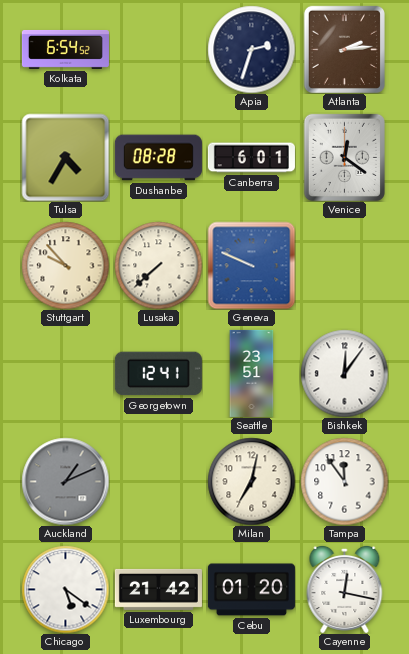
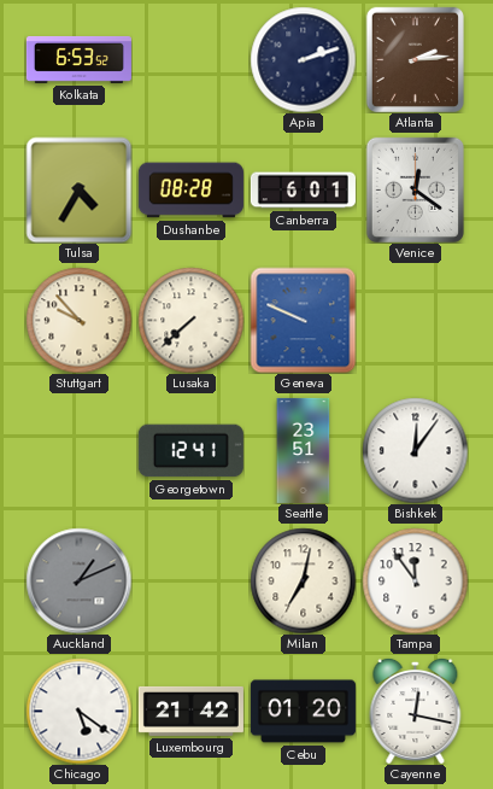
Kolkata: 6:54 -> 6:53
Apia: 2:33 -> 2:12
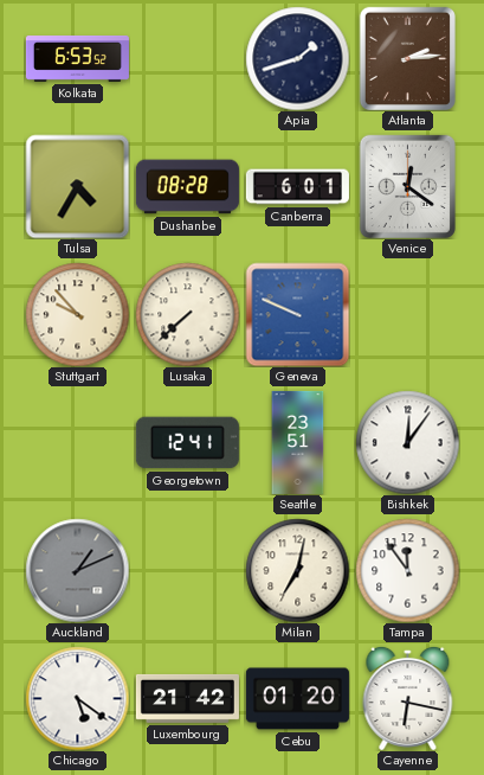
Apia: 2:12 -> 1:42
Cayenne: 12:17 -> 6:17
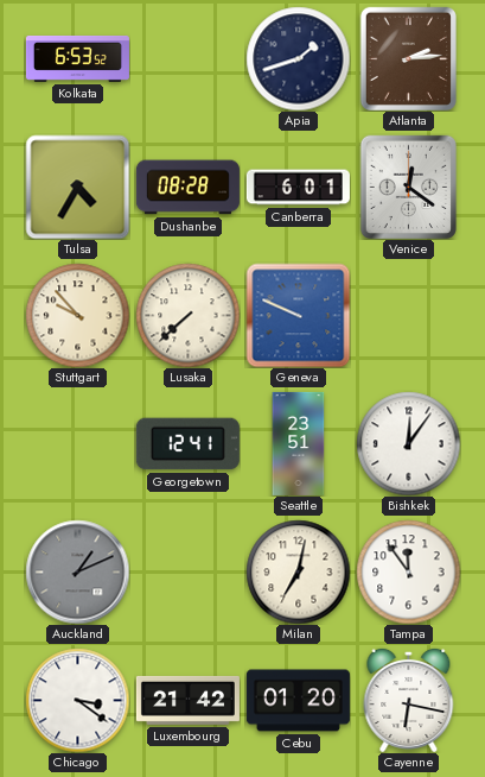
Chicago: 5:21 -> 3:21
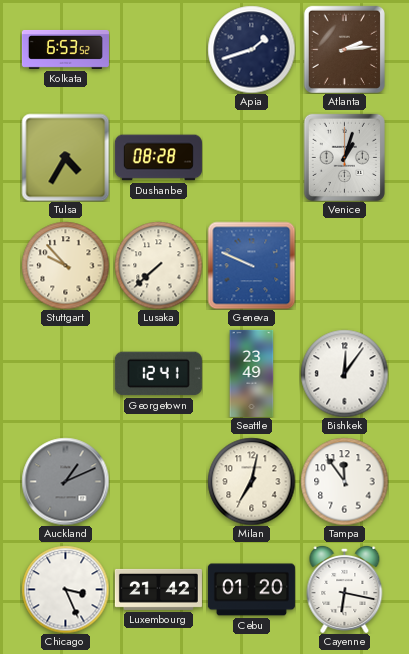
Canberra: 6:01 -> none
Venice: 12:21 -> 1:03
Seattle: 23:51 -> 23:49
Chicago: 3:21 -> 3:26
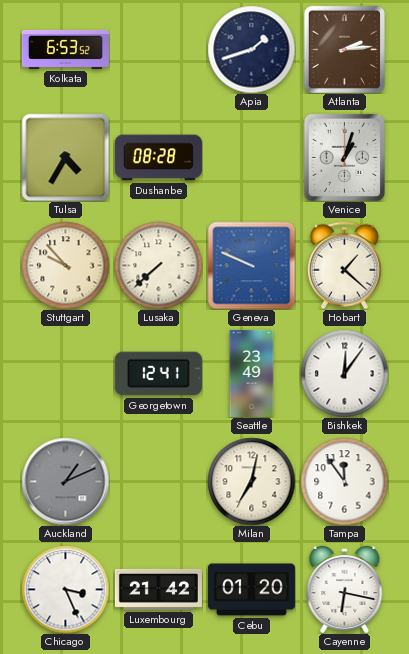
Hobart: none -> 1:22
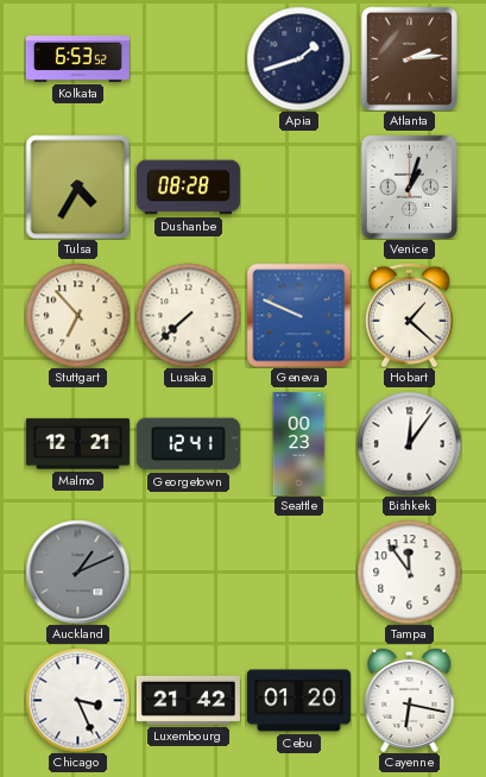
Stuttgart: 9:53 -> 6:53
Malmo: none -> 12:21
Seattle: 23:49 -> 00:23
Milan: 7:02 -> none
